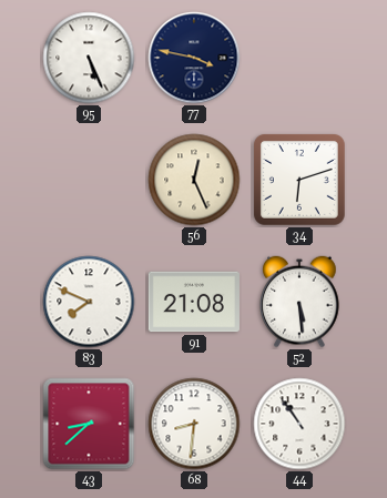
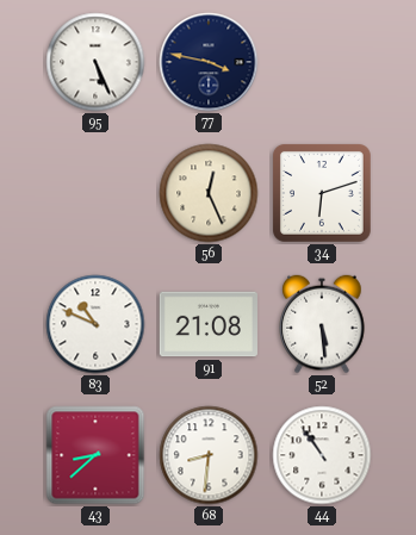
83: 7:49 -> 10:49
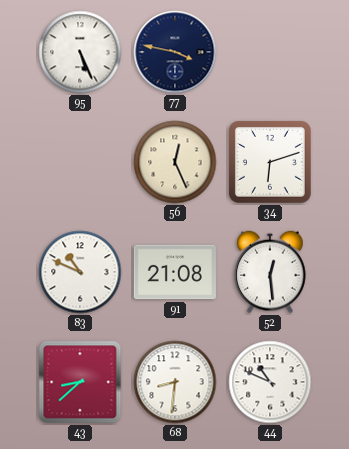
52: 5:29 -> 12:29
44: 10:54 -> 10:49
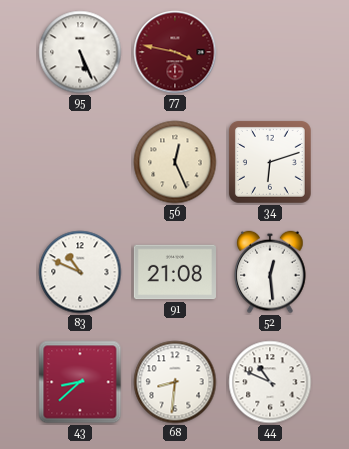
77 dial: navy -> burgundy
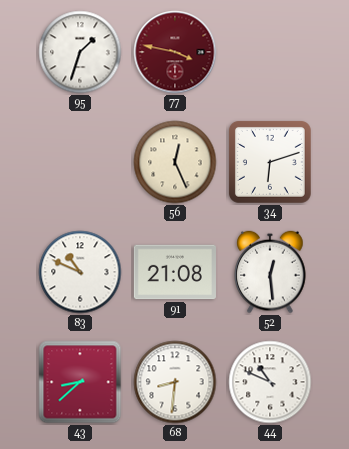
95: 5:26 -> 1:33
